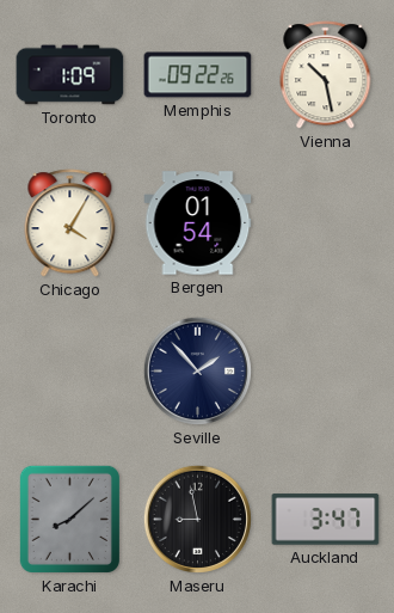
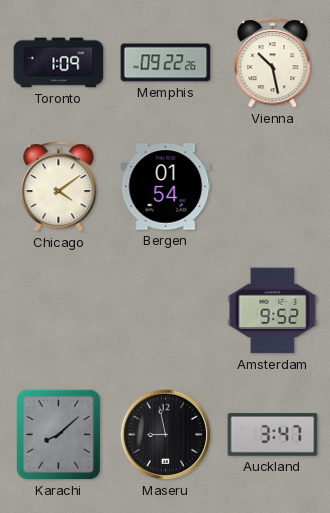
Chicago: 4:05 -> 4:09
Seville: 1:53 -> none
Amsterdam: none -> 9:52
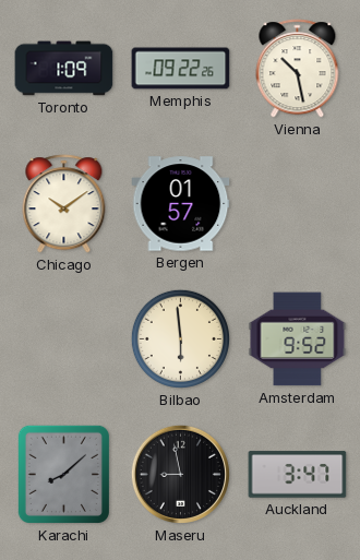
Chicago: 4:09 -> 10:09
Bergen: 01:54 -> 01:57
Bilbao: none -> 5:59
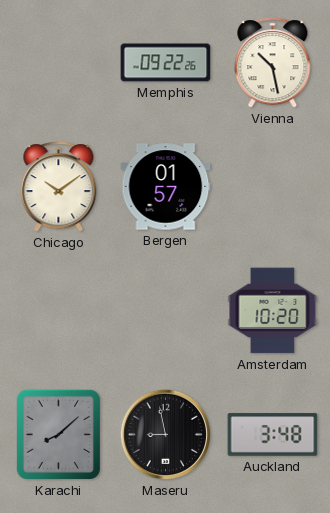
Toronto: 1:09 -> none
Bilbao: 5:59 -> none
Amsterdam: 9:52 -> 10:20
Auckland: 3:47 -> 3:48
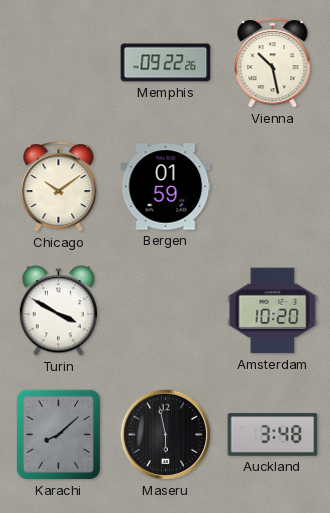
Bergen: 01:57 -> 01:59
Turin: none -> 3:50
Maseru: 8:58 -> 5:58
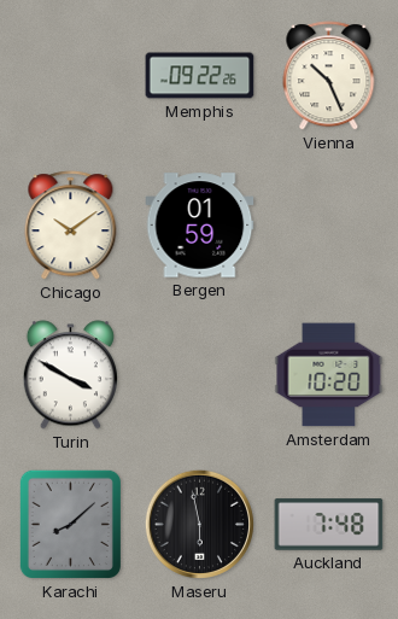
Vienna: 10:28 -> 10:26
Auckland: 3:48 -> 7:48
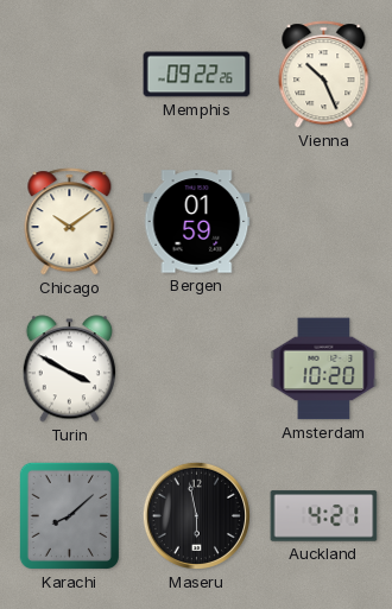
Auckland: 7:48 -> 4:21
